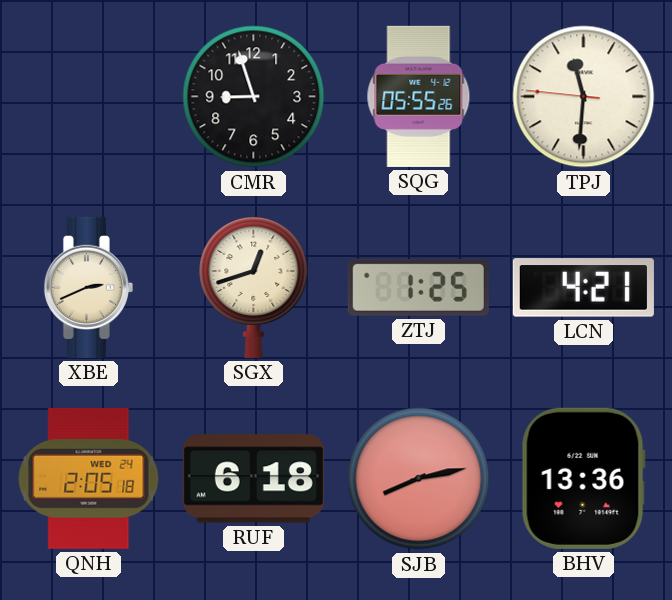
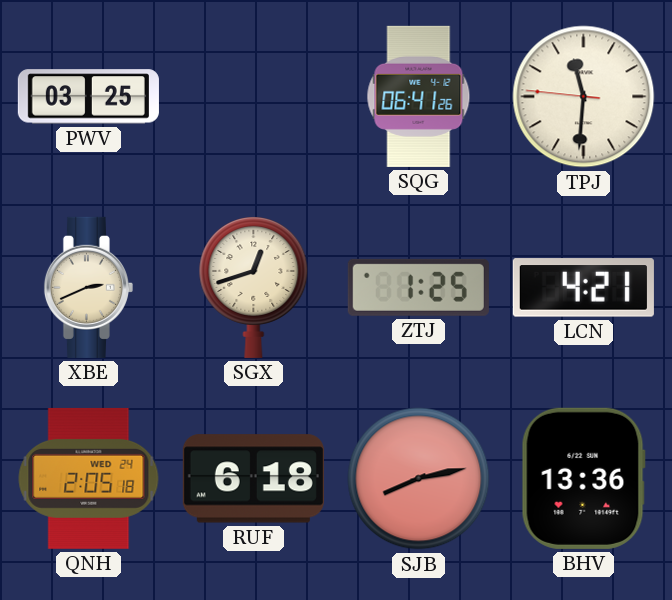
PWV: none -> 03:25
CMR: 8:57 -> none
SQG: 05:55 -> 06:41
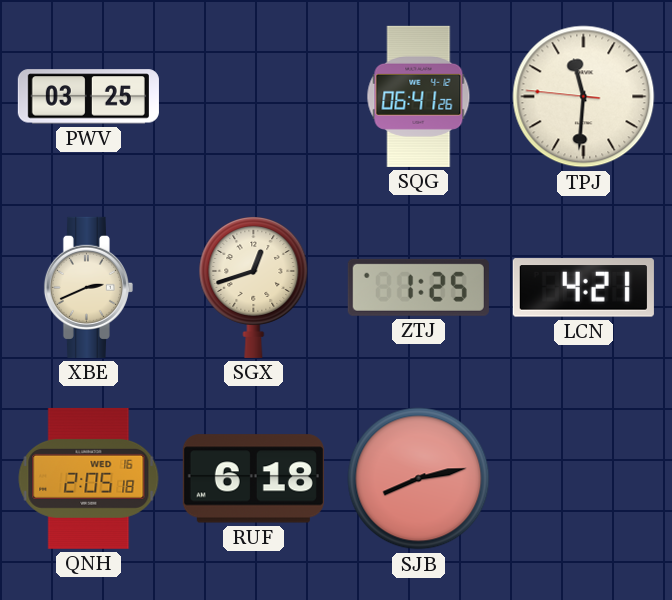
QNH date: WED 24 -> WED 16
BHV: 13:36 -> none
